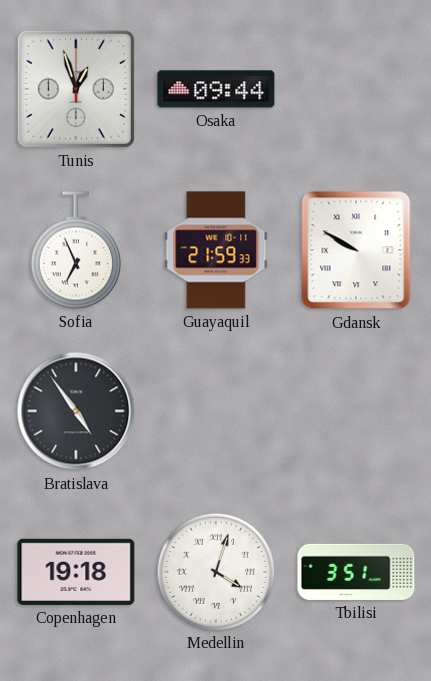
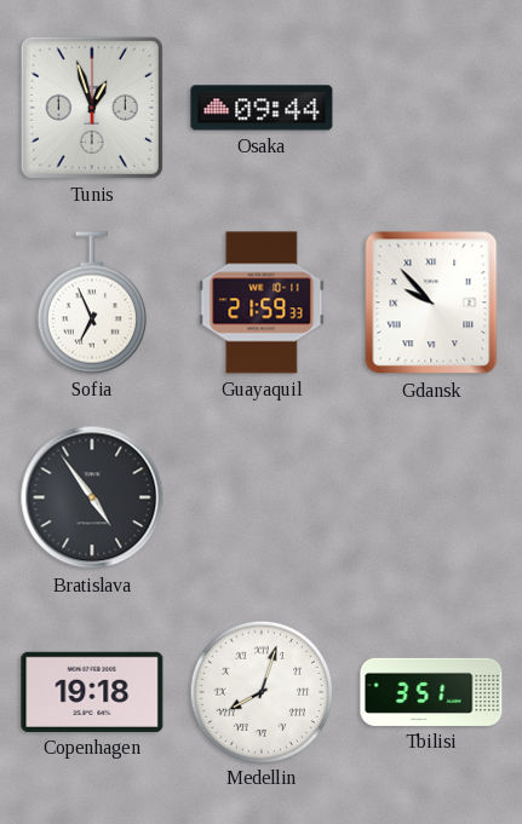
Gdansk: 9:50 -> 9:53
Medellin: 4:03 -> 8:03
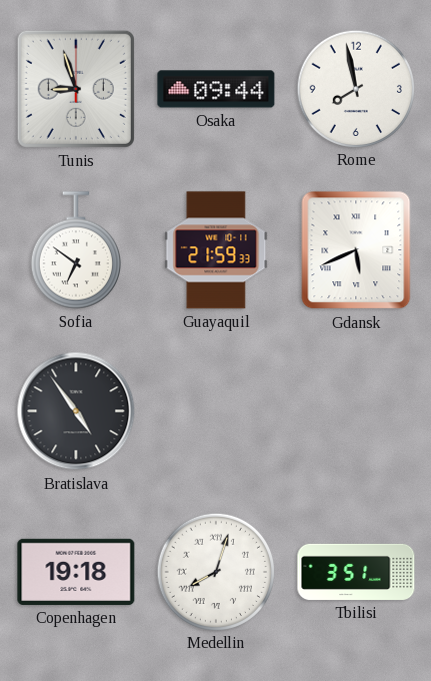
Tunis: 12:57 -> 8:57
Rome: none -> 7:58
Sofia: 6:56 -> 6:51
Gdansk: 9:53 -> 5:41
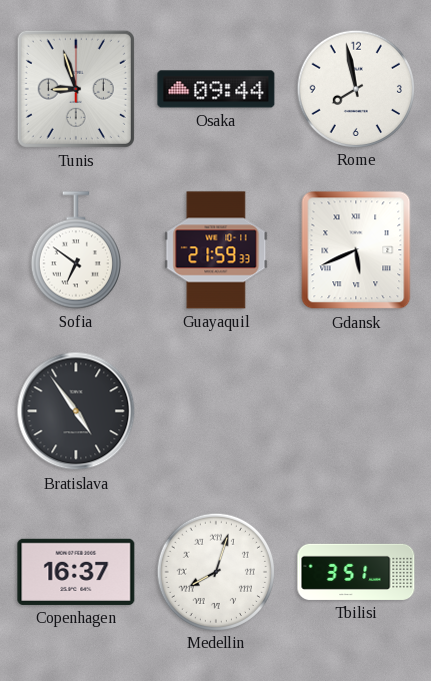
Copenhagen: 19:18 -> 16:37
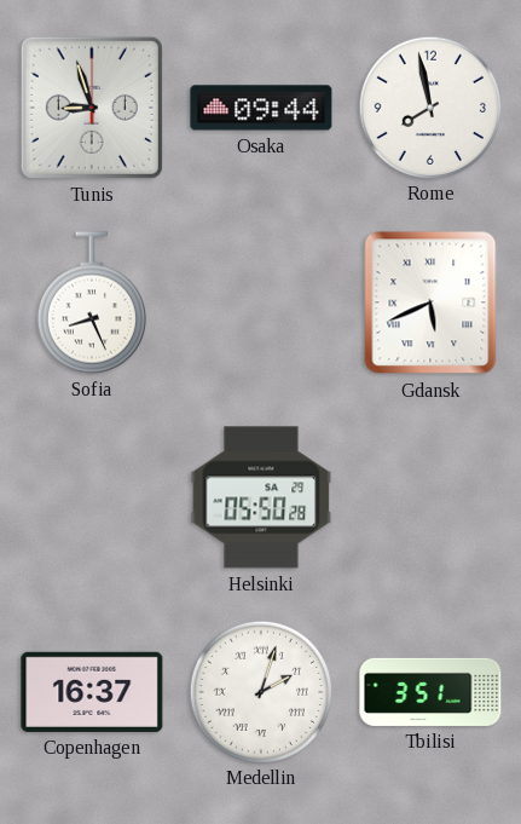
Sofia: 6:51 -> 8:26
Guayaquil: 21:59 -> none
Bratislava: 4:54 -> none
Helsinki: none -> 05:50
Medellin: 8:03 -> 2:03
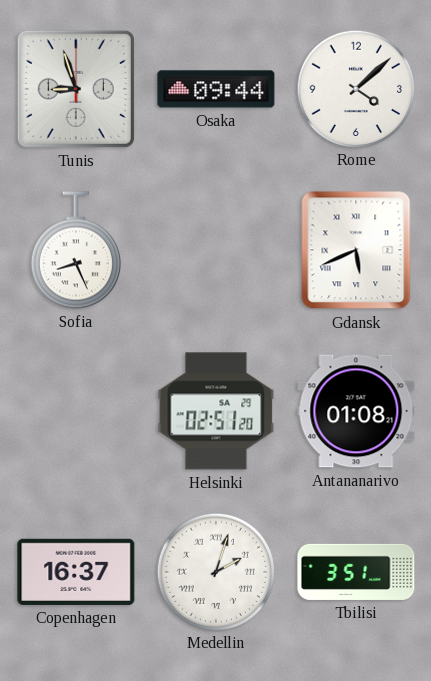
Rome: 7:58 -> 4:08
Helsinki: 05:50 -> 02:51
Antananarivo: none -> 01:08
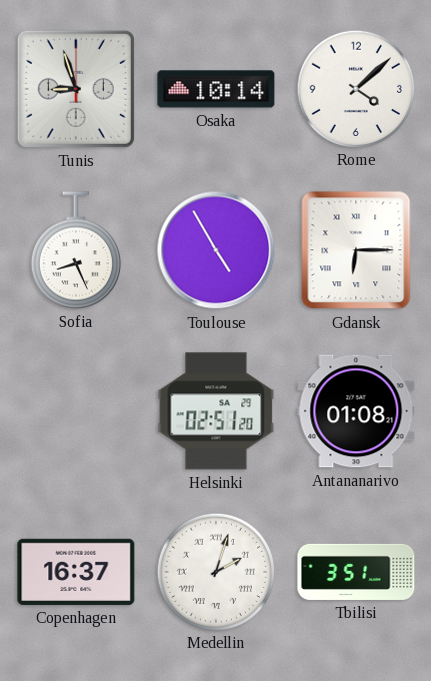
Osaka: 09:44 -> 10:14
Toulouse: none -> 4:55
Gdansk: 5:41 -> 6:15
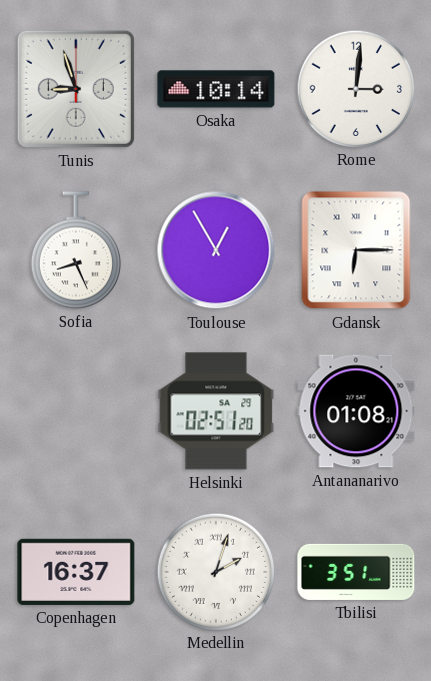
Rome: 4:08 -> 3:01
Toulouse: 4:55 -> 12:55
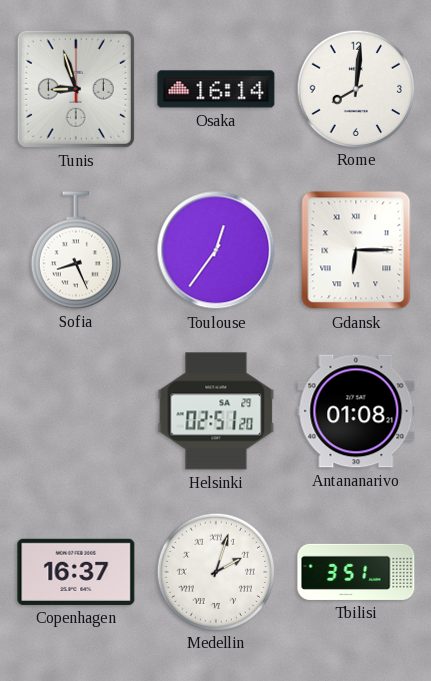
Osaka: 10:14 -> 16:14
Rome: 3:01 -> 8:01
Toulouse: 12:55 -> 12:36
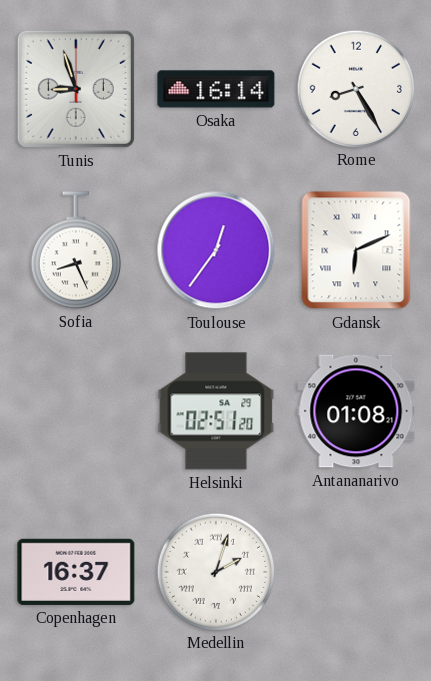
Rome: 8:01 -> 8:25
Gdansk: 6:15 -> 6:11
Tbilisi: 3:51 -> none
